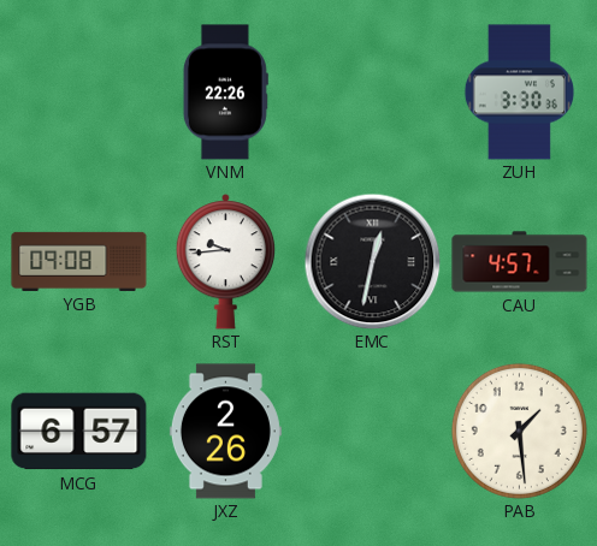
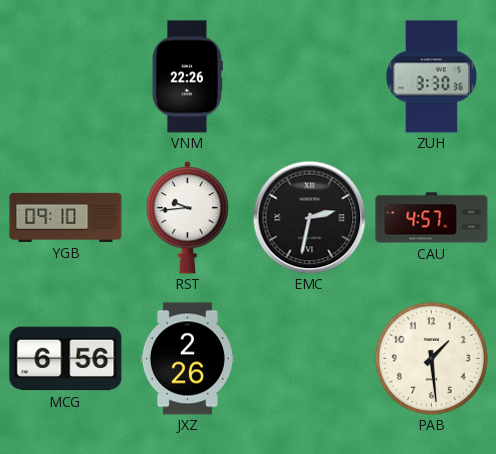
YGB: 09:08 -> 09:10
EMC: 12:32 -> 2:32
MCG: 6:57 -> 6:56
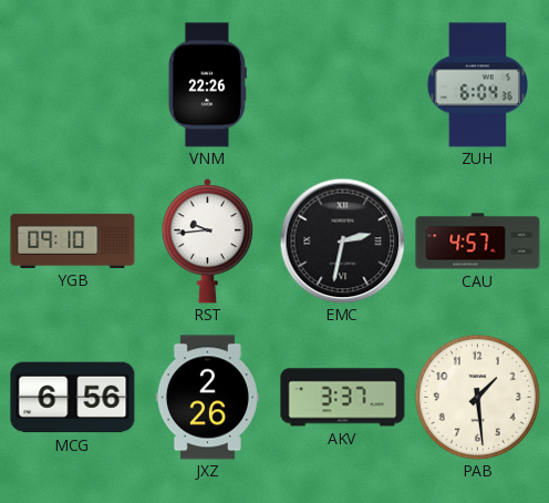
ZUH: 3:30 -> 6:04
AKV: none -> 3:37
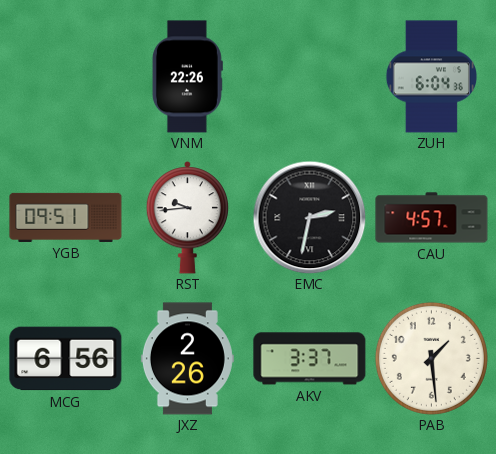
YGB: 09:10 -> 09:51
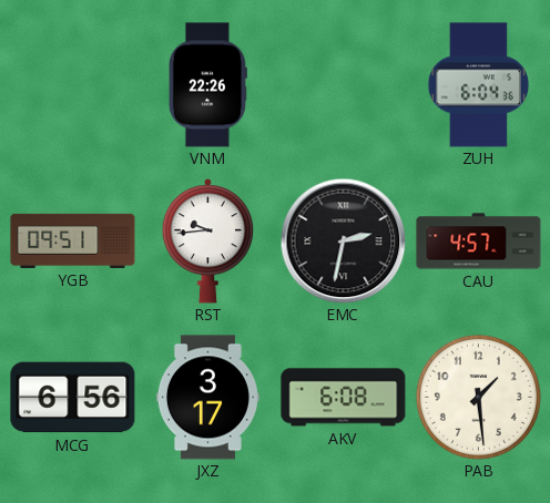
JXZ: 2:26 -> 3:17
AKV: 3:37 -> 6:08
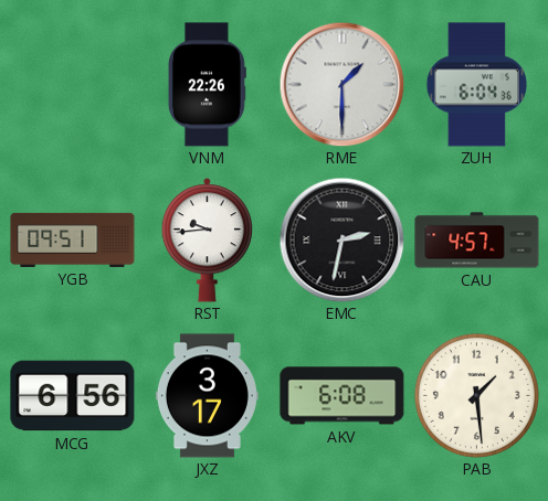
RME: none -> 1:30
